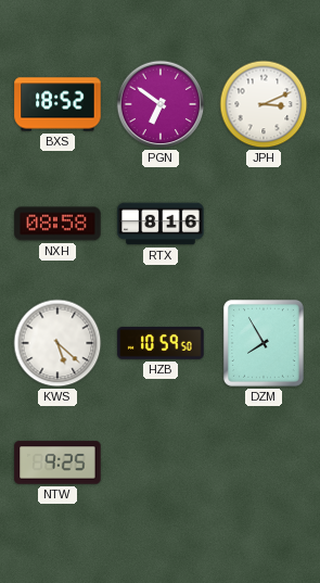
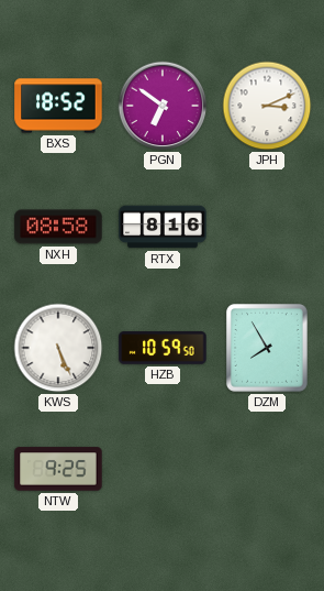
KWS: 5:22 -> 5:26
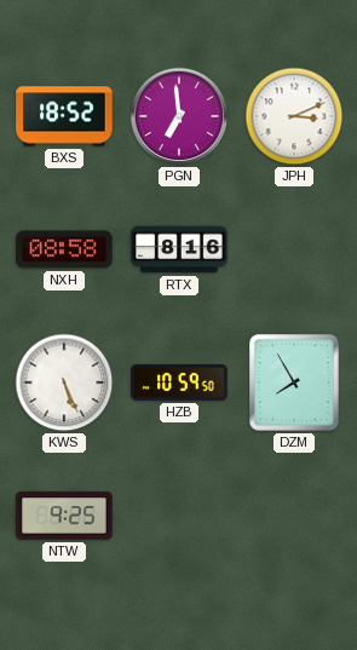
PGN: 6:51 -> 6:59
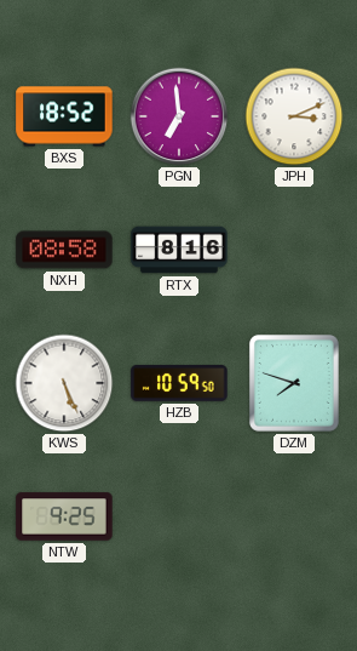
DZM: 7:55 -> 7:48
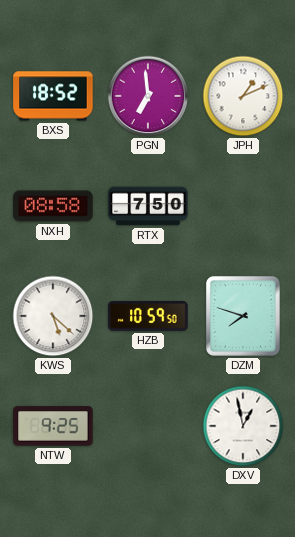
JPH: 3:11 -> 1:11
RTX: 8:16 -> 7:50
KWS: 5:26 -> 5:22
DXV: none -> 12:58
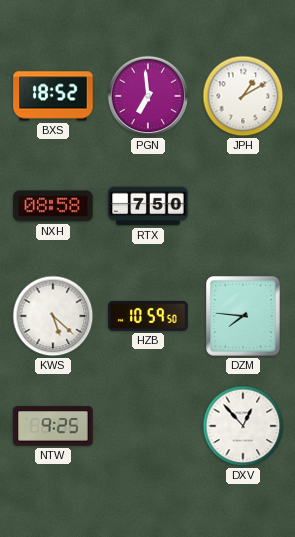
JPH: 1:11 -> 1:10
DZM: 7:48 -> 7:46
DXV: 12:58 -> 12:53
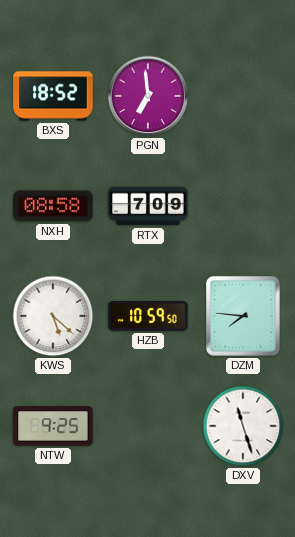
JPH: 1:10 -> none
RTX: 7:50 -> 7:09
DXV: 12:53 -> 11:27
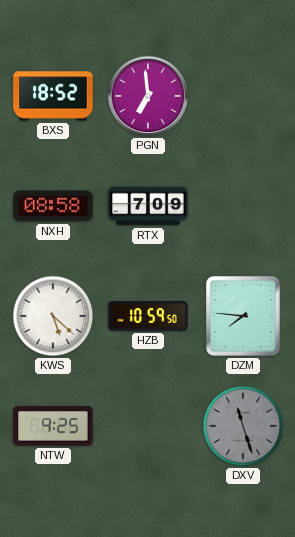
DXV dial: white -> grey
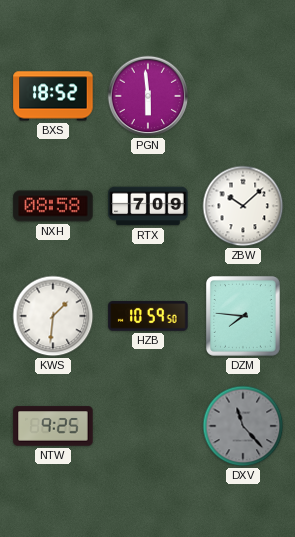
PGN: 6:59 -> 5:59
ZBW: none -> 10:08
KWS: 5:22 -> 1:31
DXV: 11:27 -> 11:23
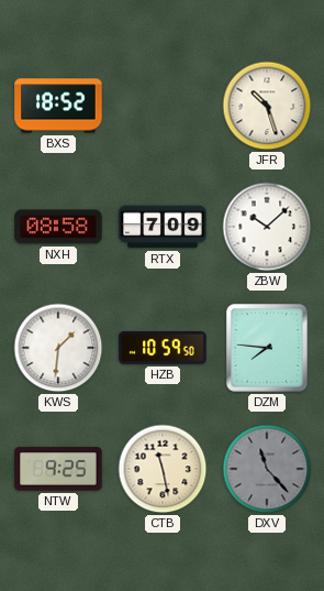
PGN: 5:59 -> none
JFR: none -> 10:27
CTB: none -> 11:28
